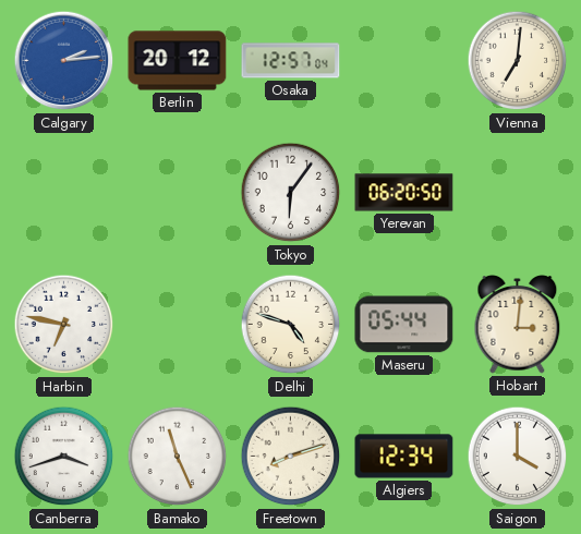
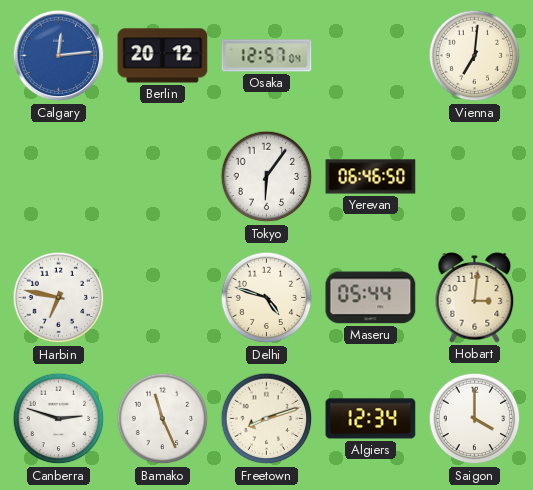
Calgary: 2:14 -> 12:14
Yerevan: 06:20 -> 06:46
Canberra: 3:42 -> 2:48
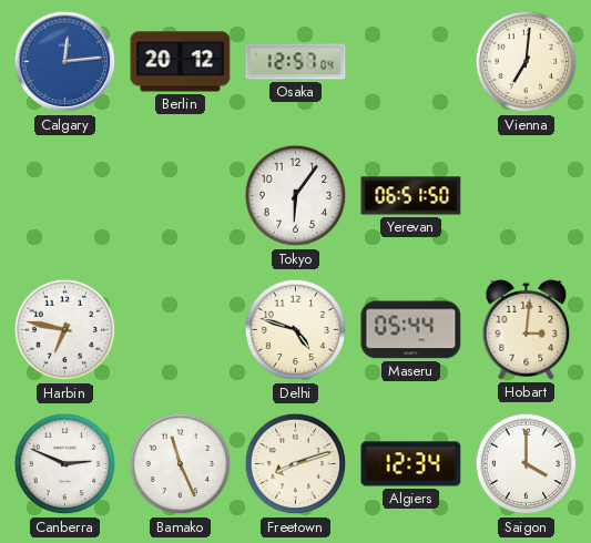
Yerevan: 06:46 -> 06:51
Canberra: 2:48 -> 2:49
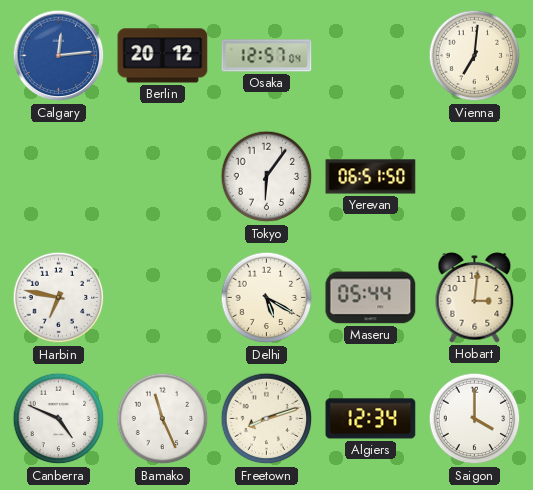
Delhi: 4:48 -> 5:20
Canberra: 2:49 -> 4:49
